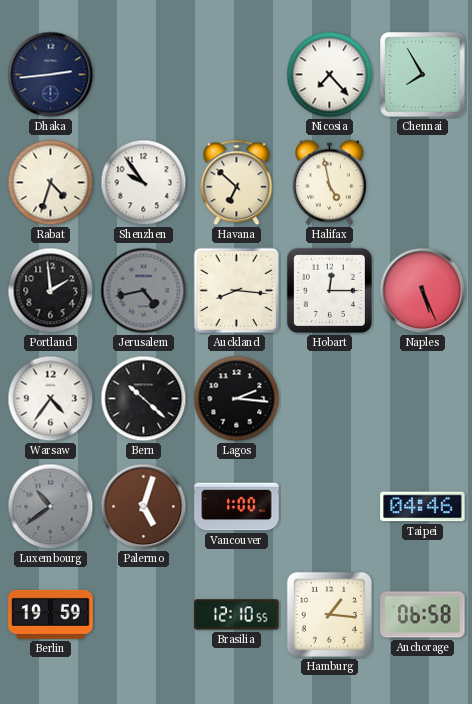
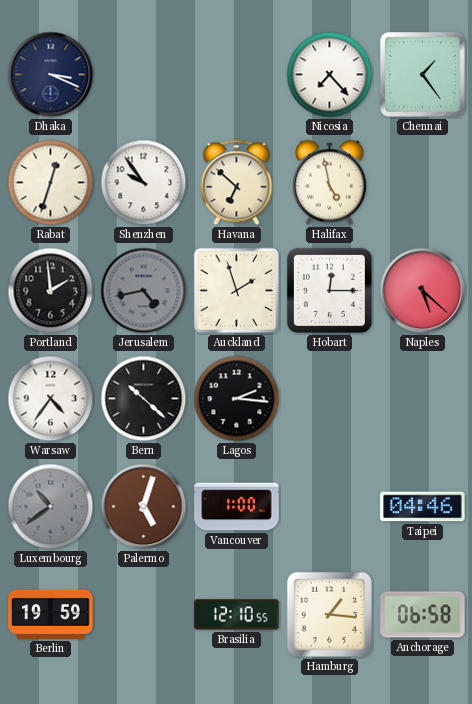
Dhaka: 2:44 -> 3:19
Chennai: 7:55 -> 1:24
Rabat: 4:33 -> 12:33
Auckland: 8:16 -> 1:57
Naples: 5:26 -> 5:22
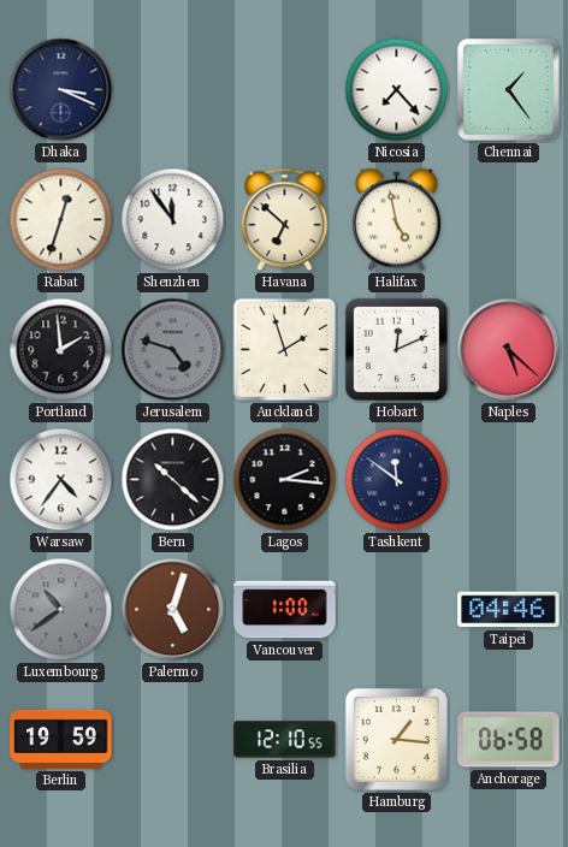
Shenzhen: 9:54 -> 11:54
Jerusalem: 4:43 -> 4:48
Hobart: 12:15 -> 12:11
Tashkent: none -> 11:51
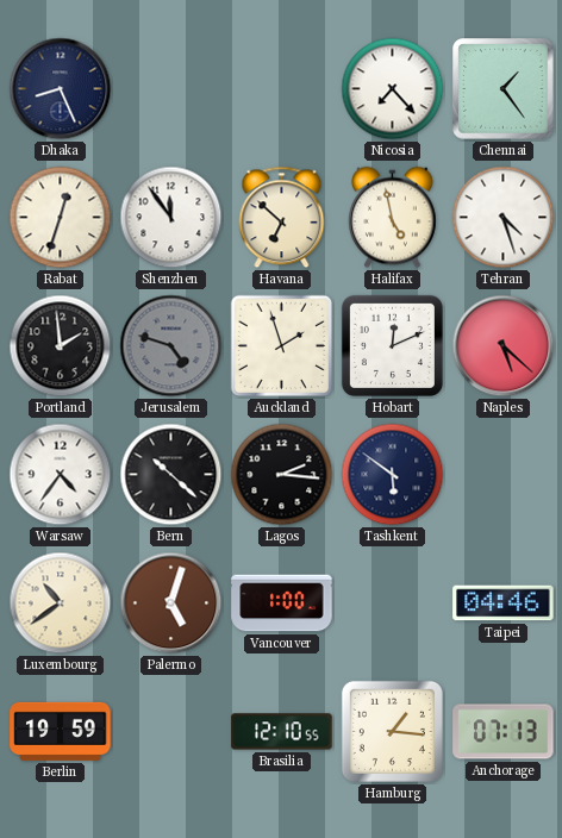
Dhaka: 3:19 -> 8:26
Tehran: none -> 4:27
Tashkent: 11:51 -> 5:51
Luxembourg dial: grey -> cream
Anchorage: 06:58 -> 07:13
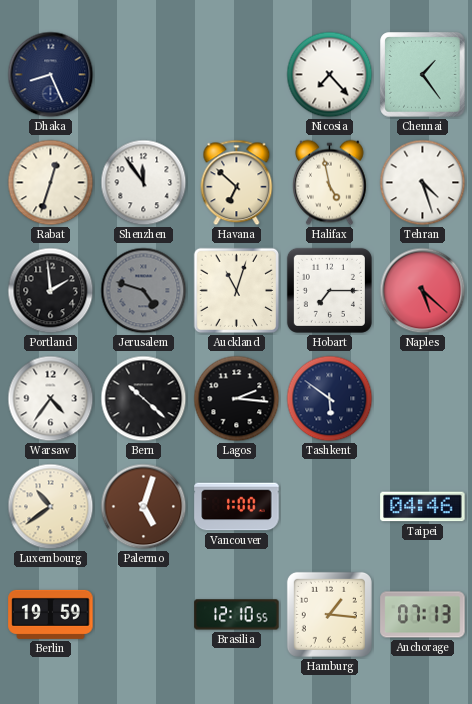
Auckland: 1:57 -> 11:03
Hobart: 12:11 -> 7:15
